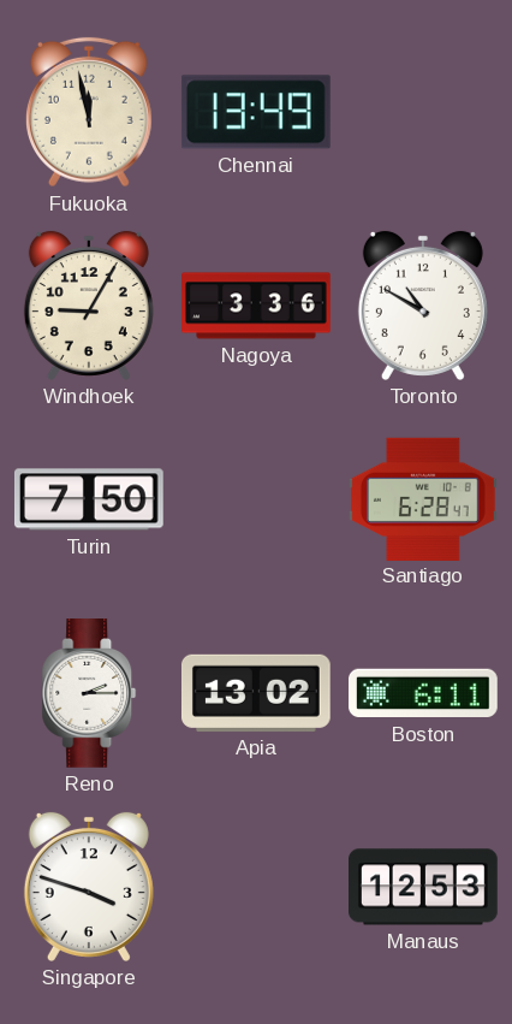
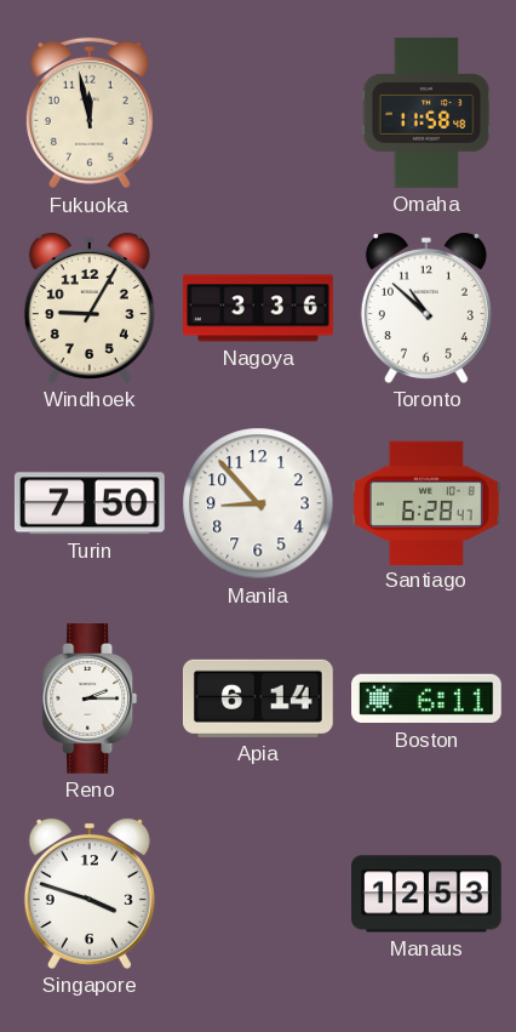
Chennai: 13:49 -> none
Omaha: none -> 11:58
Toronto: 10:50 -> 10:52
Manila: none -> 8:53
Apia: 13:02 -> 6:14
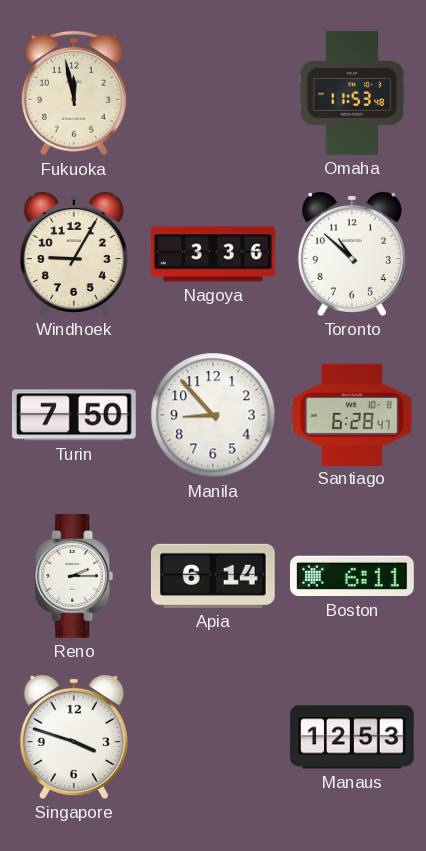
Omaha: 11:58 -> 11:53
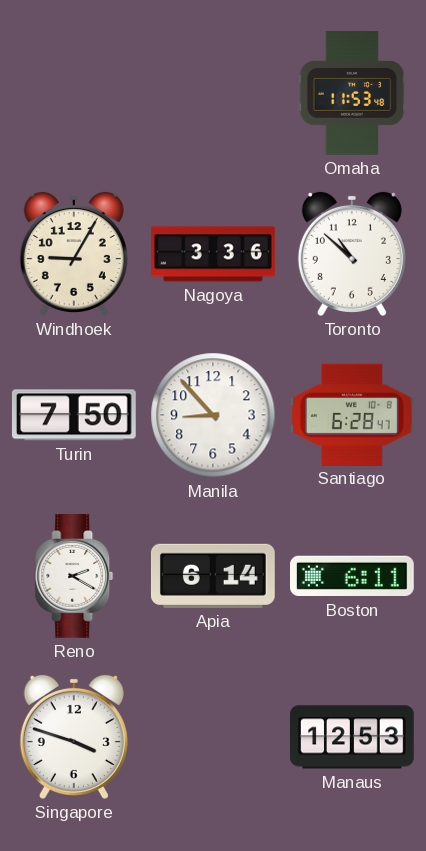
Fukuoka: 11:58 -> none
Reno: 2:15 -> 2:20
